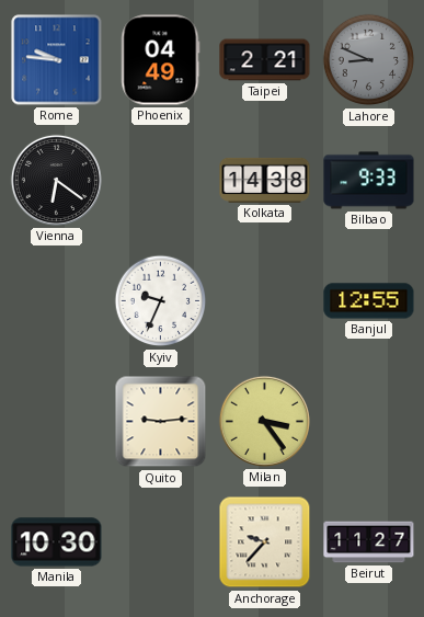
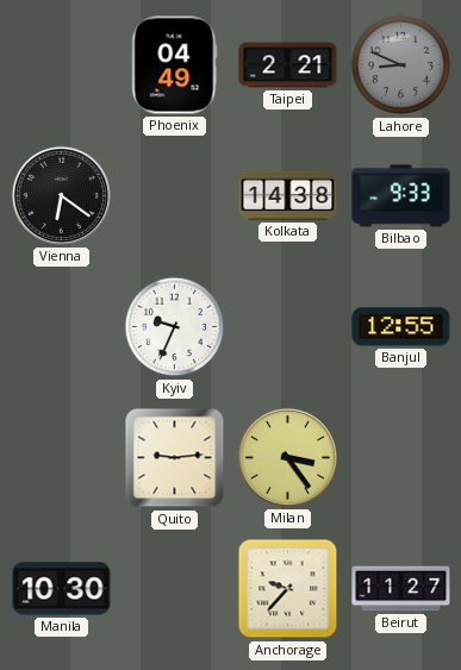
Rome: 9:46 -> none
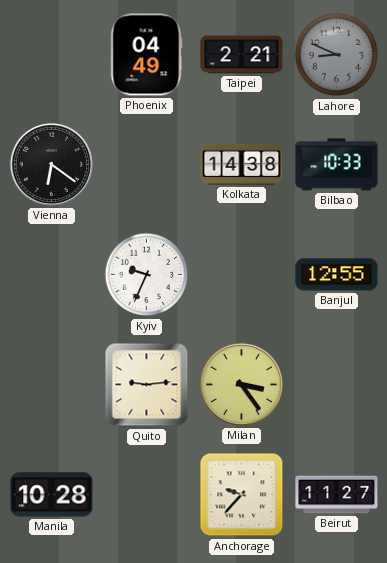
Bilbao: 9:33 -> 10:33
Manila: 10:30 -> 10:28
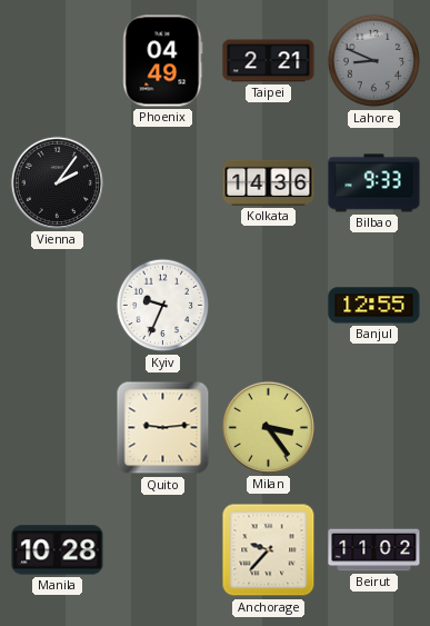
Vienna: 6:21 -> 2:06
Kolkata: 14:38 -> 14:36
Bilbao: 10:33 -> 9:33
Beirut: 11:27 -> 11:02
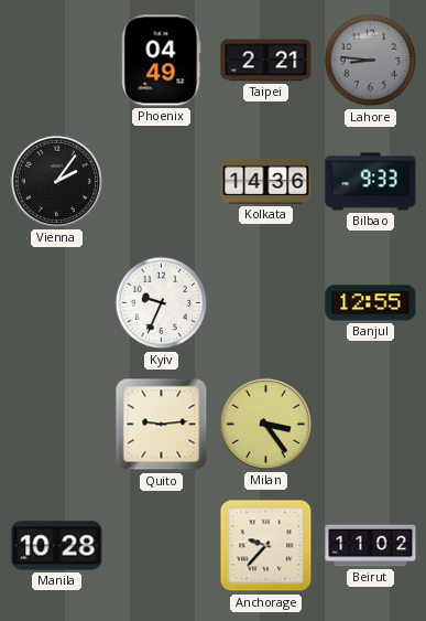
Lahore: 8:49 -> 8:46
